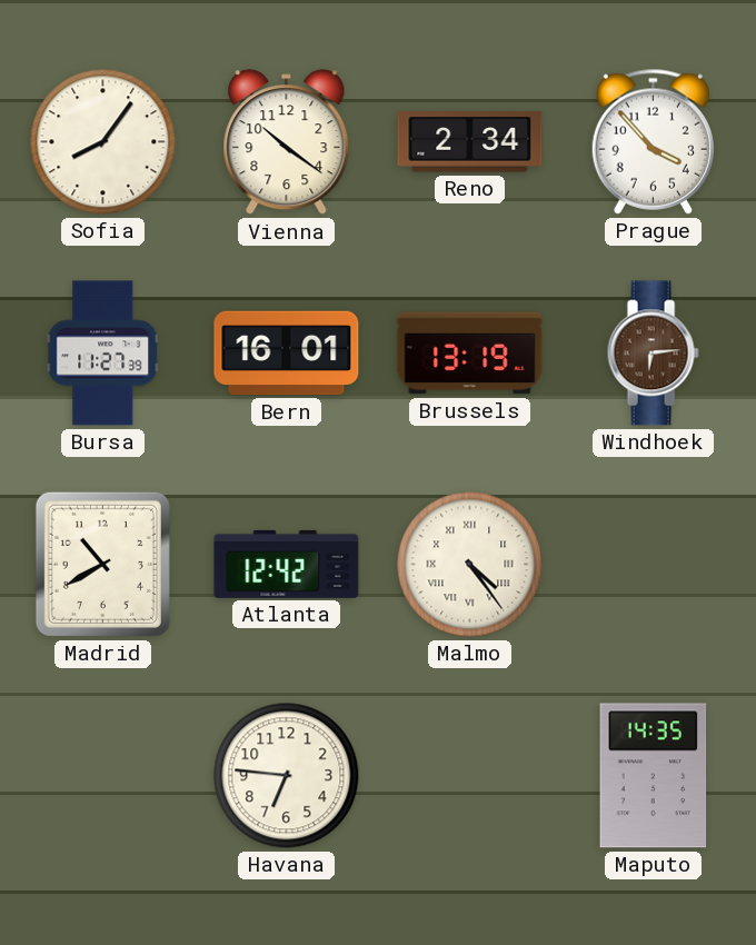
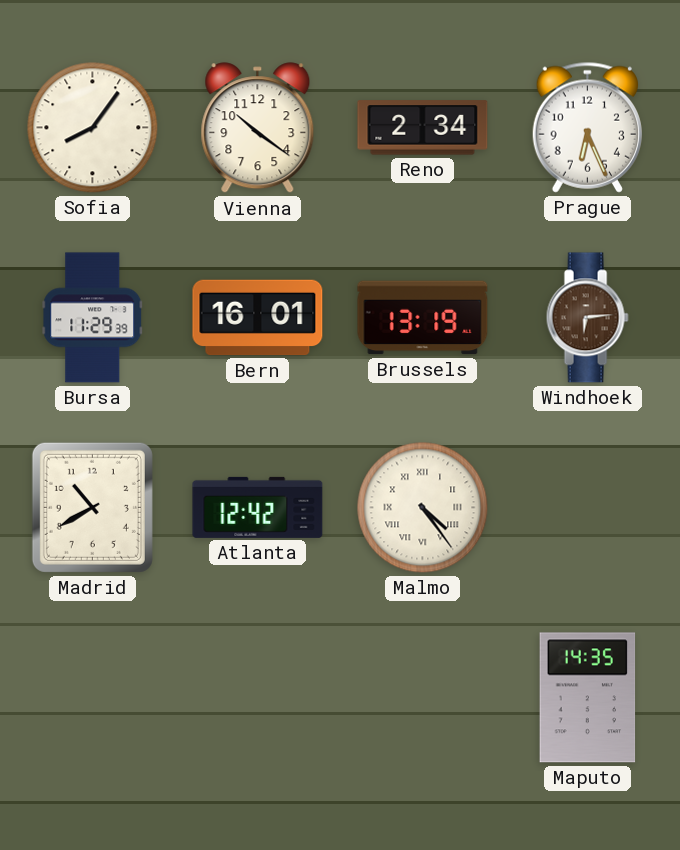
Prague: 3:53 -> 6:26
Bursa: 11:27 -> 11:29
Havana: 6:46 -> none
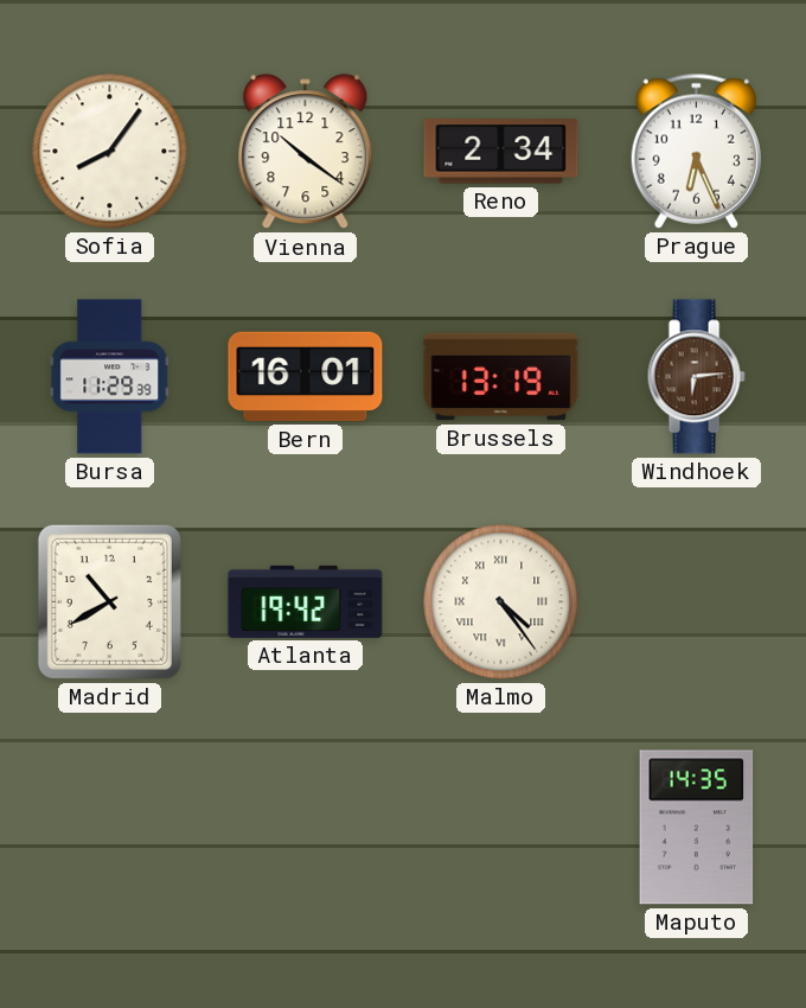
Atlanta: 12:42 -> 19:42
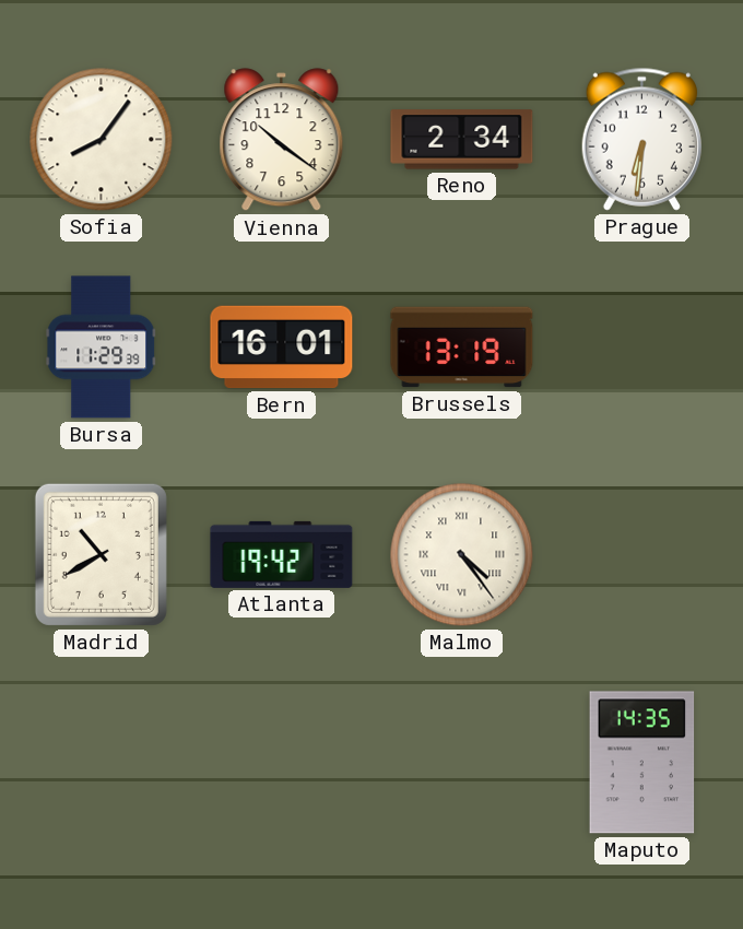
Prague: 6:26 -> 6:31
Windhoek: 6:14 -> none
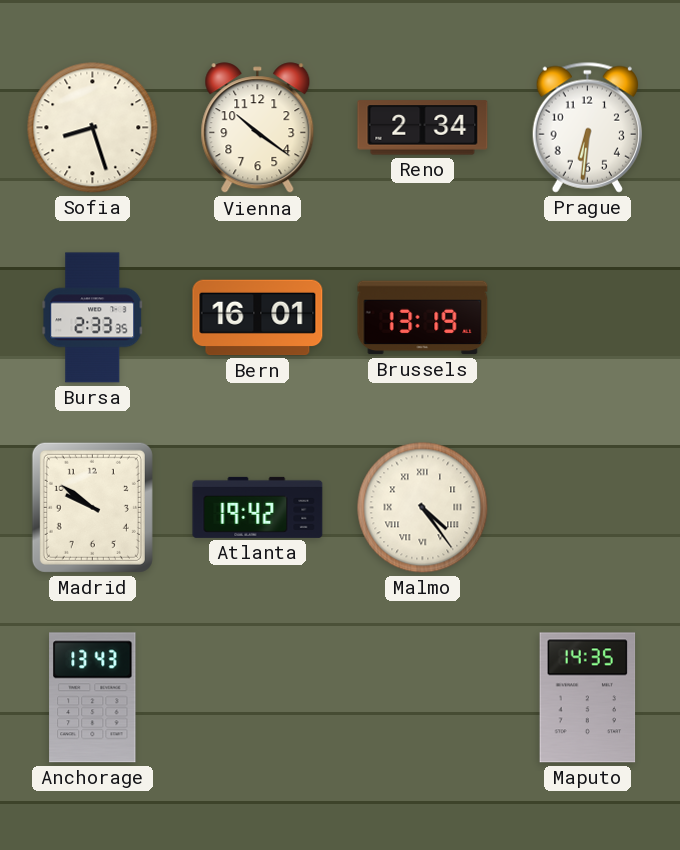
Sofia: 8:06 -> 8:27
Bursa: 11:29 -> 2:33
Madrid: 10:40 -> 9:51
Anchorage: none -> 13:43
